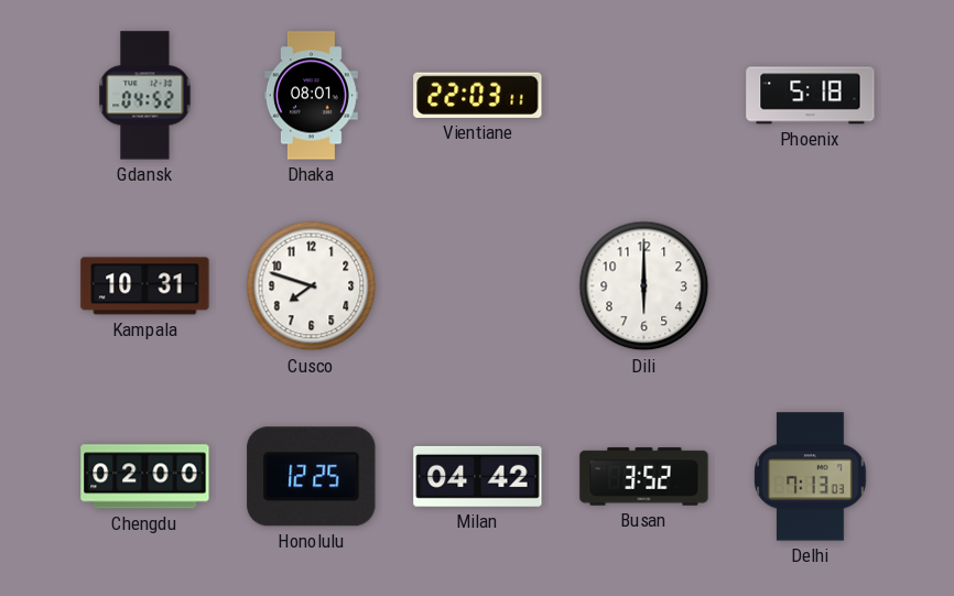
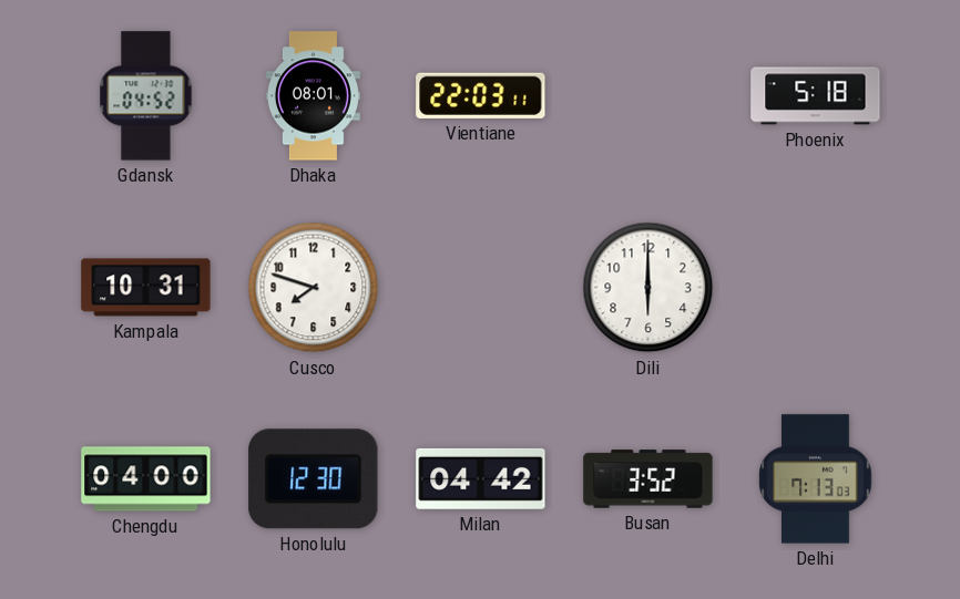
Chengdu: 02:00 -> 04:00
Honolulu: 12:25 -> 12:30
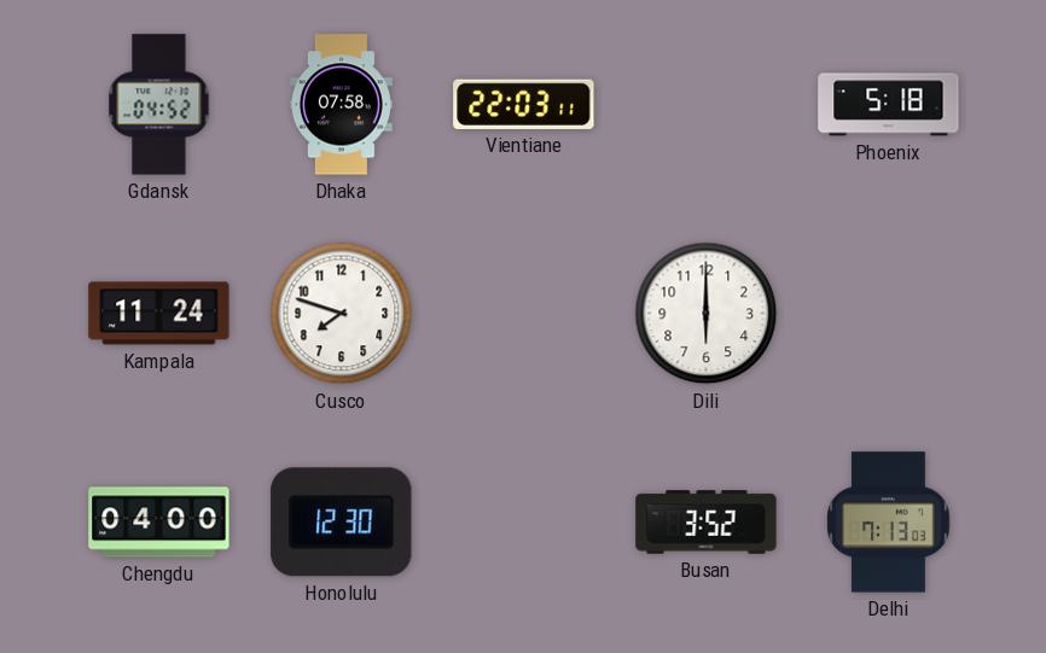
Dhaka: 08:01 -> 07:58
Kampala: 10:31 -> 11:24
Milan: 04:42 -> none
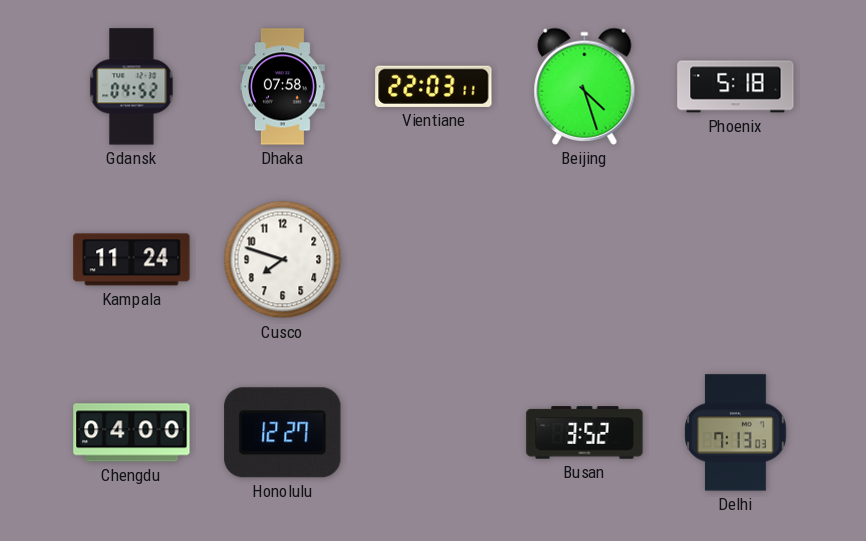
Beijing: none -> 4:27
Dili: 6:00 -> none
Honolulu: 12:30 -> 12:27
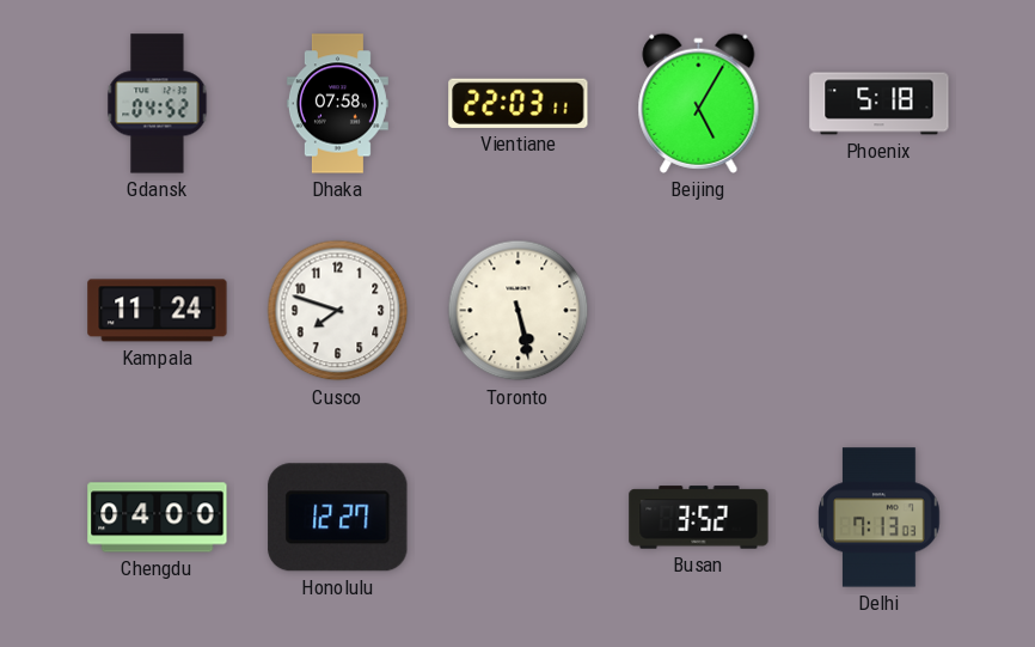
Beijing: 4:27 -> 5:05
Toronto: none -> 5:28
